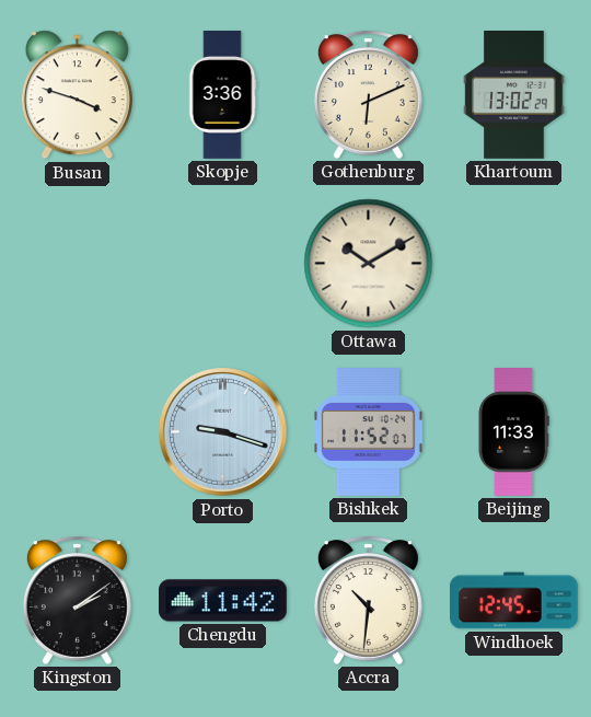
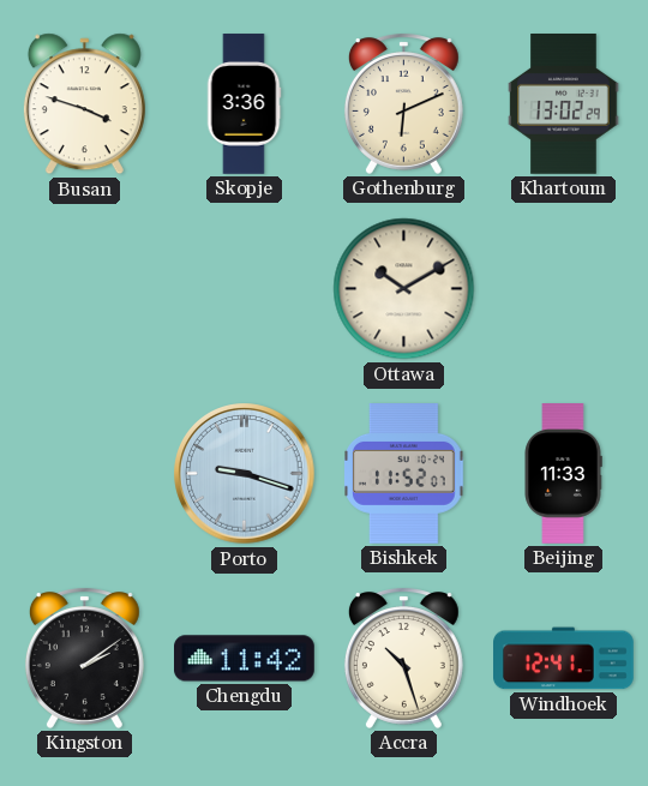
Accra: 10:31 -> 10:27
Windhoek: 12:45 -> 12:41
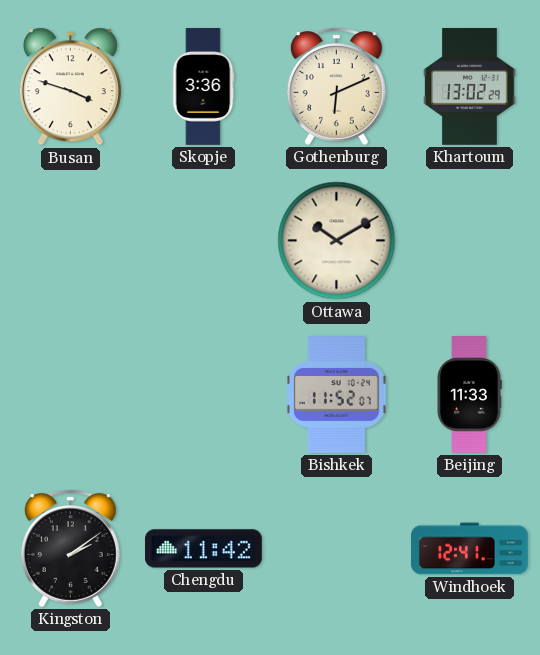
Porto: 9:18 -> none
Accra: 10:27 -> none
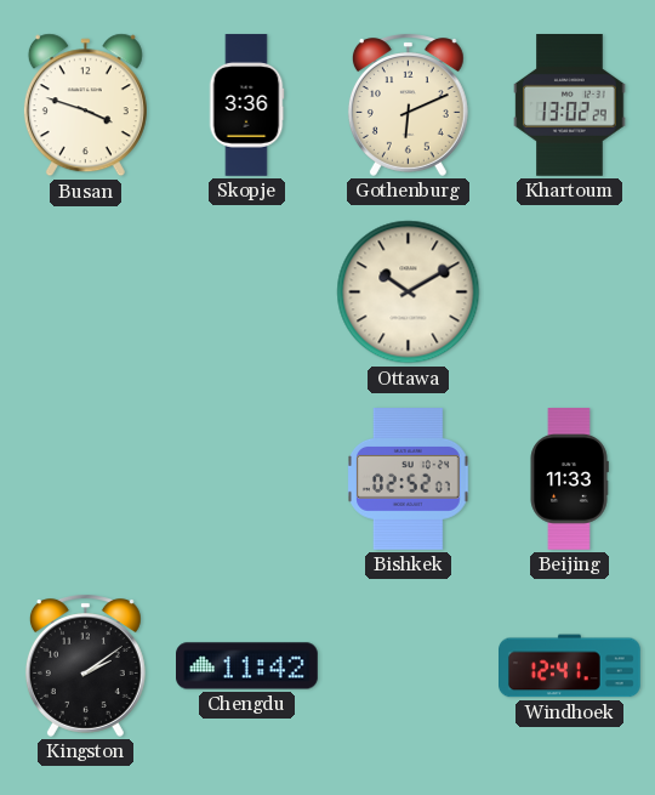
Bishkek: 11:52 -> 02:52
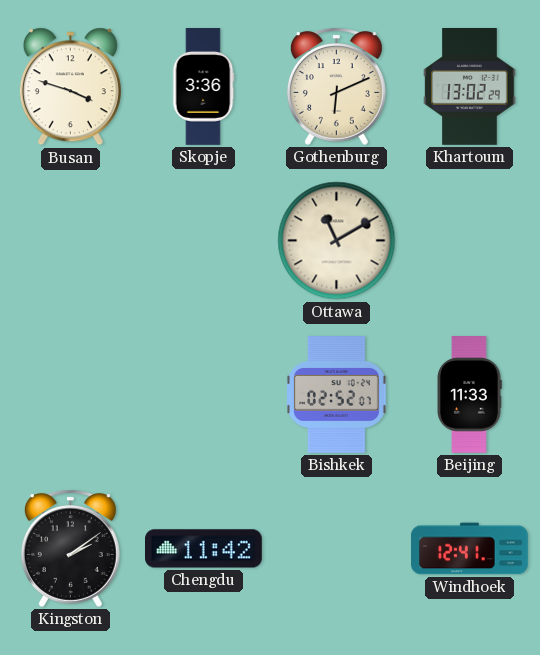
Ottawa: 10:10 -> 11:10
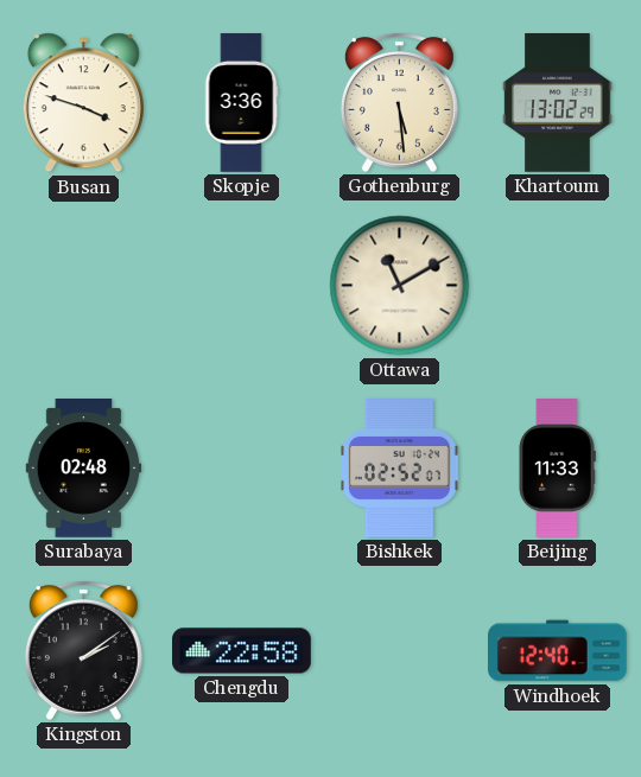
Gothenburg: 6:11 -> 5:29
Surabaya: none -> 02:48
Chengdu: 11:42 -> 22:58
Windhoek: 12:41 -> 12:40
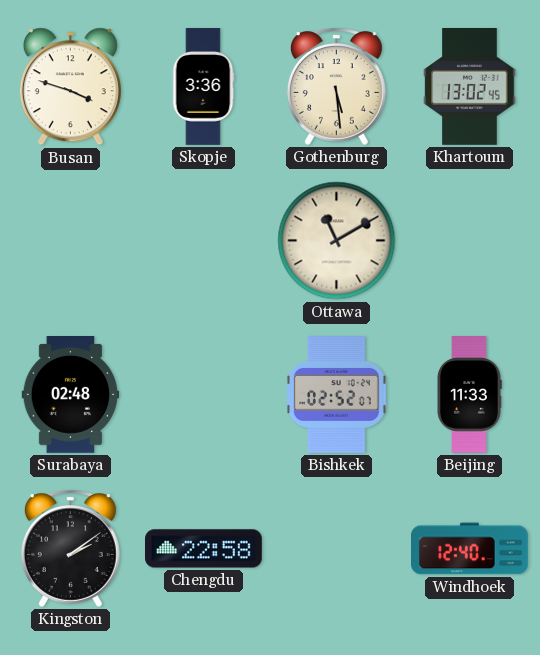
Khartoum: 13:02:29 -> 13:02:45
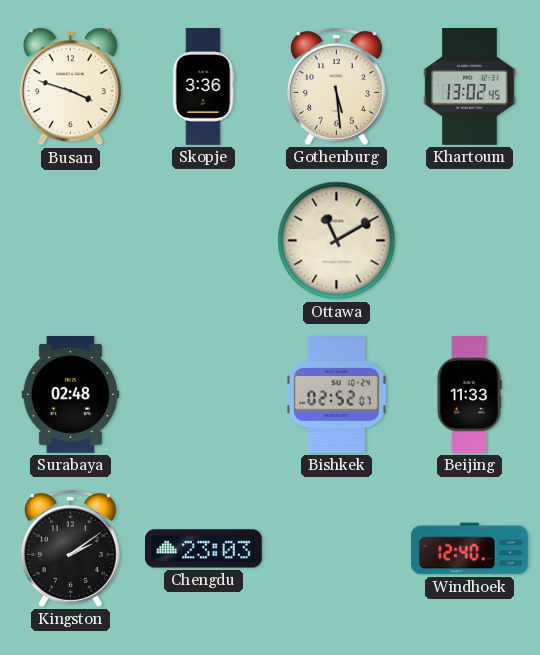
Chengdu: 22:58 -> 23:03
